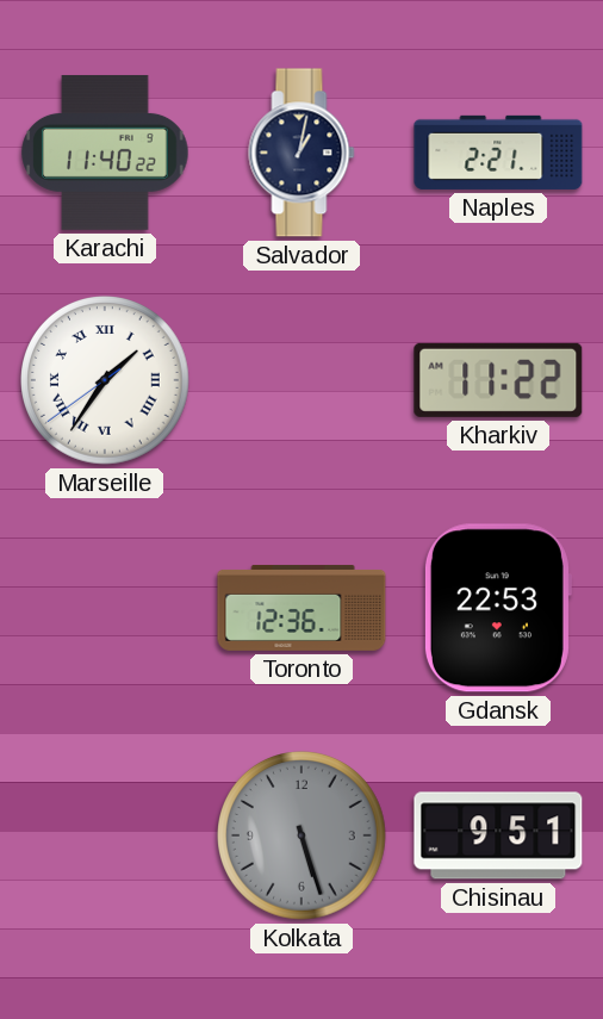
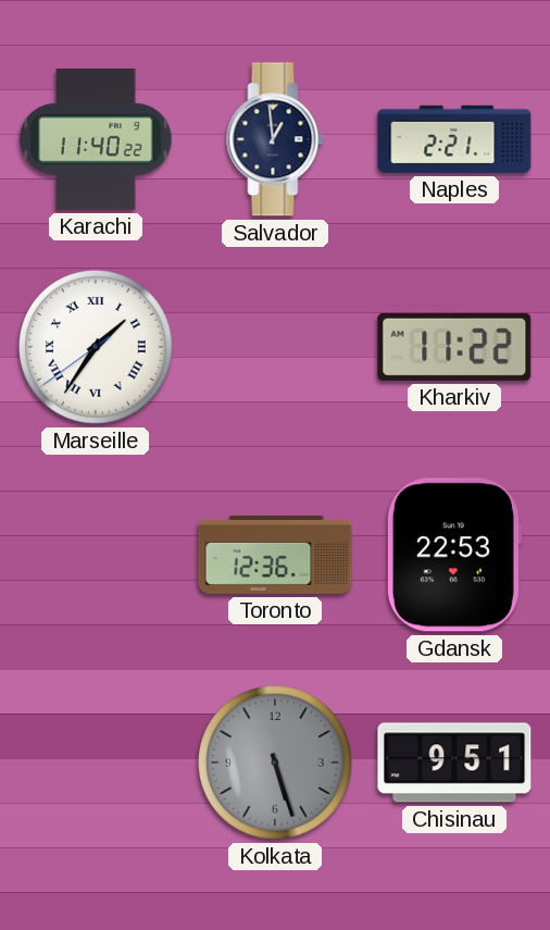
Salvador: 1:02 -> 12:59
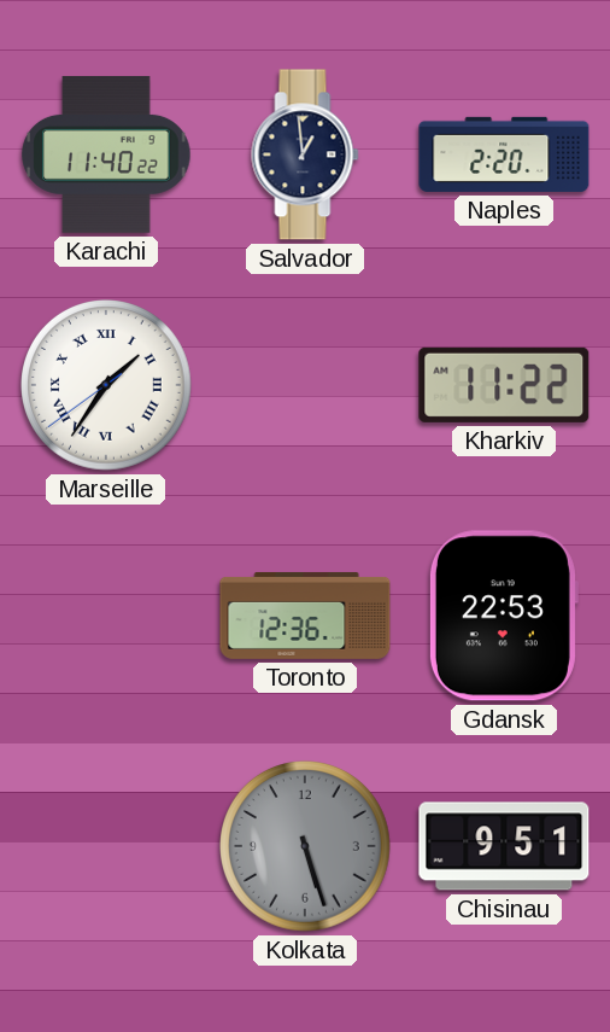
Naples: 2:21 -> 2:20
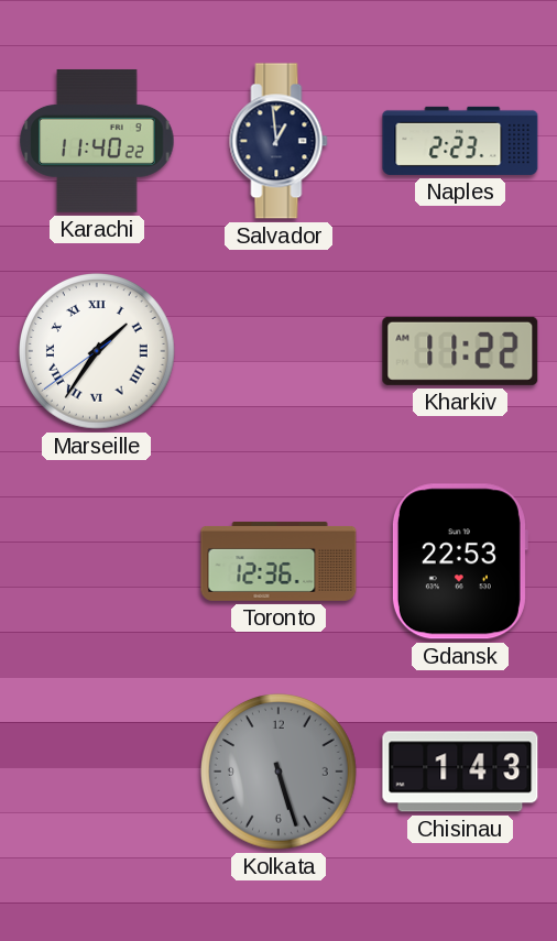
Naples: 2:20 -> 2:23
Chisinau: 9:51 -> 1:43
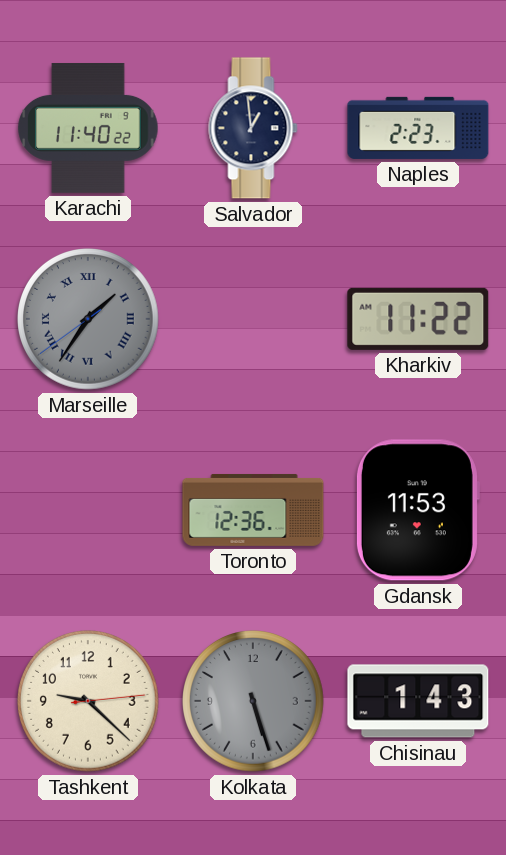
Marseille dial: white -> grey
Gdansk: 22:53 -> 11:53
Tashkent: none -> 9:22
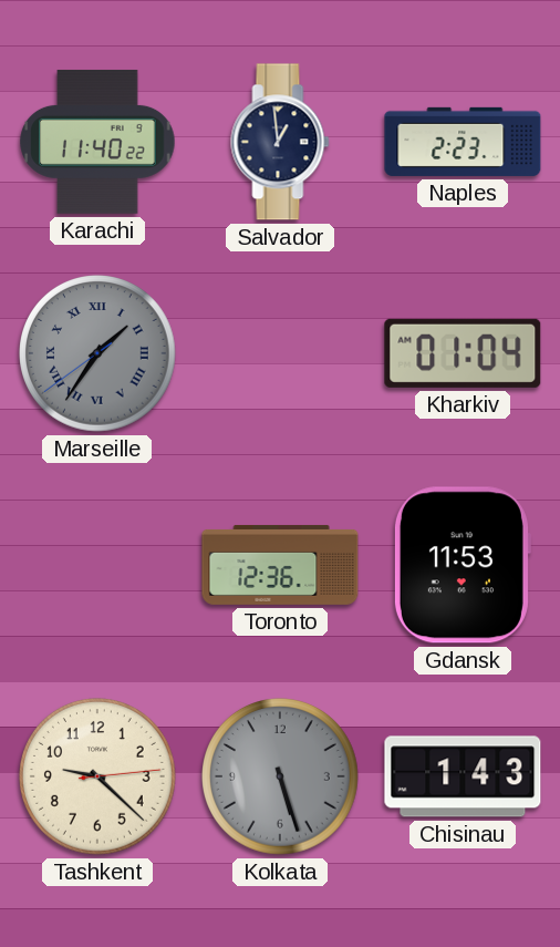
Kharkiv: 11:22 -> 01:04
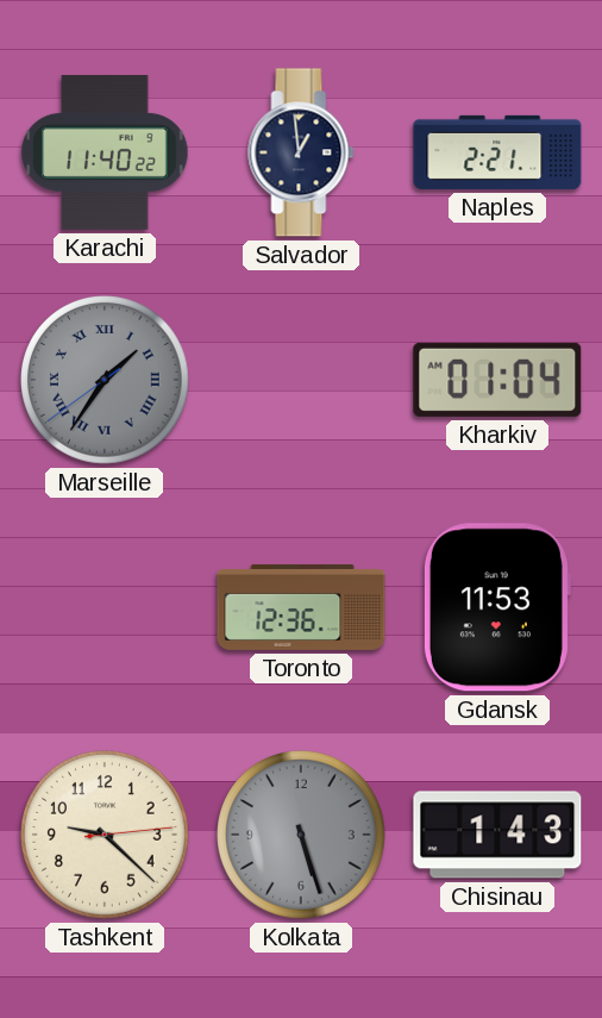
Naples: 2:23 -> 2:21
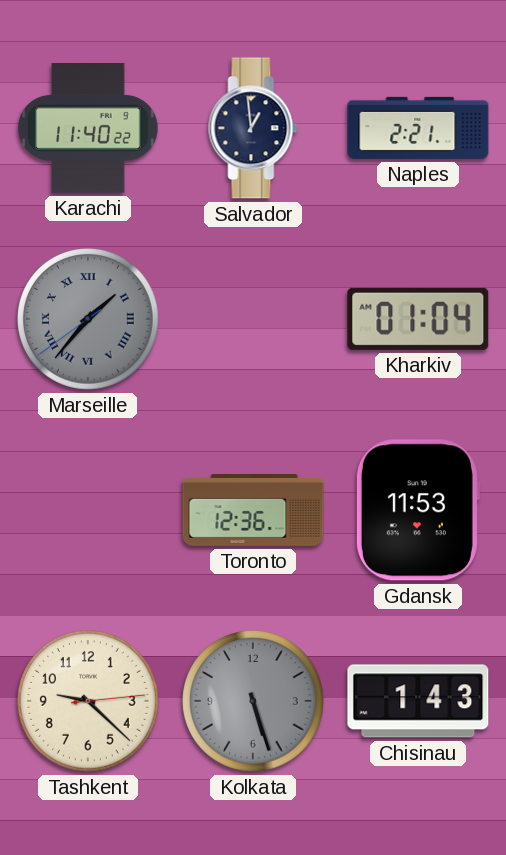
Marseille: 1:35 -> 1:36
